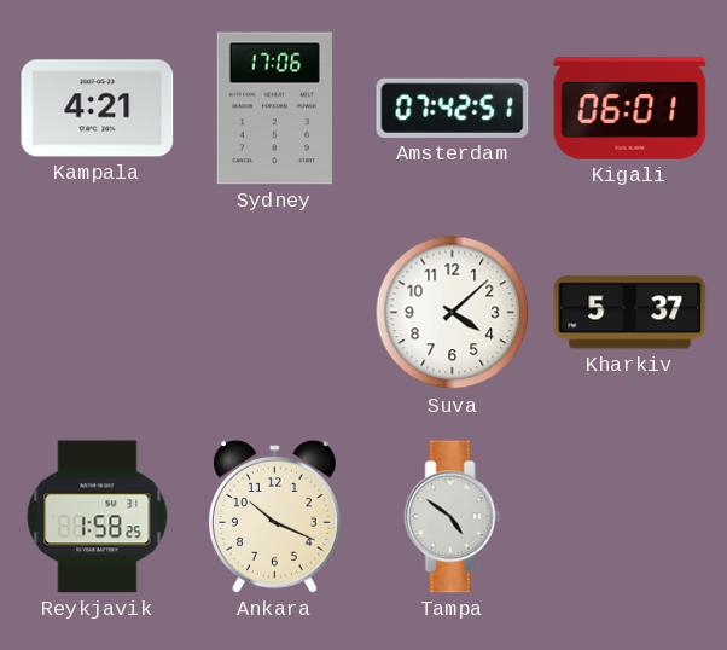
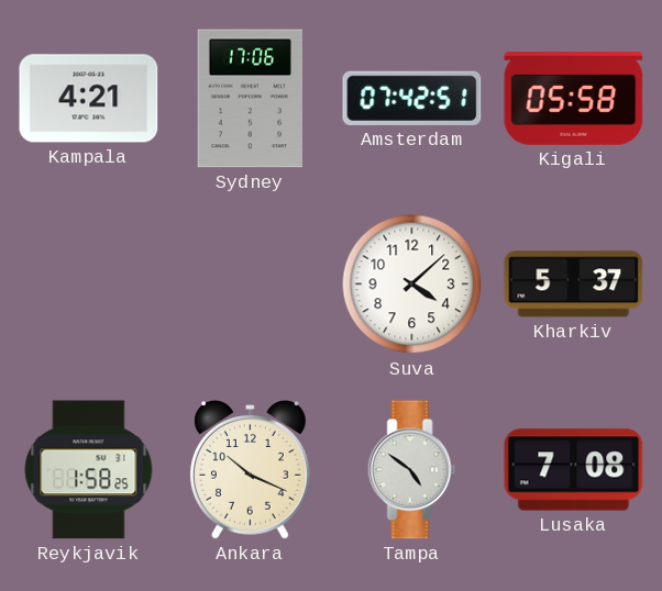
Kigali: 06:01 -> 05:58
Lusaka: none -> 7:08
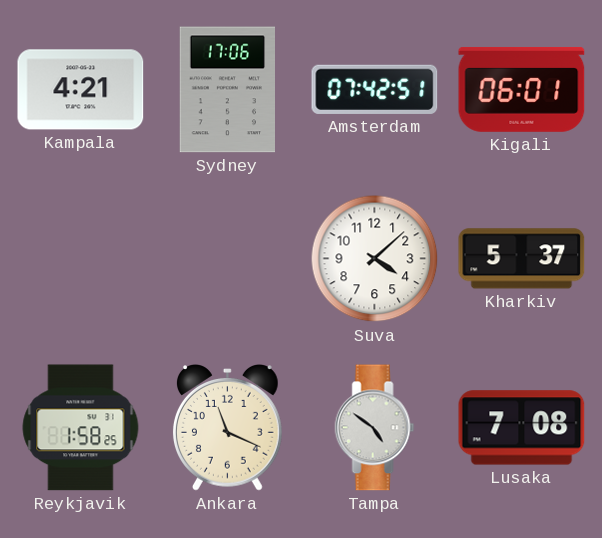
Kigali: 05:58 -> 06:01
Ankara: 10:19 -> 11:19
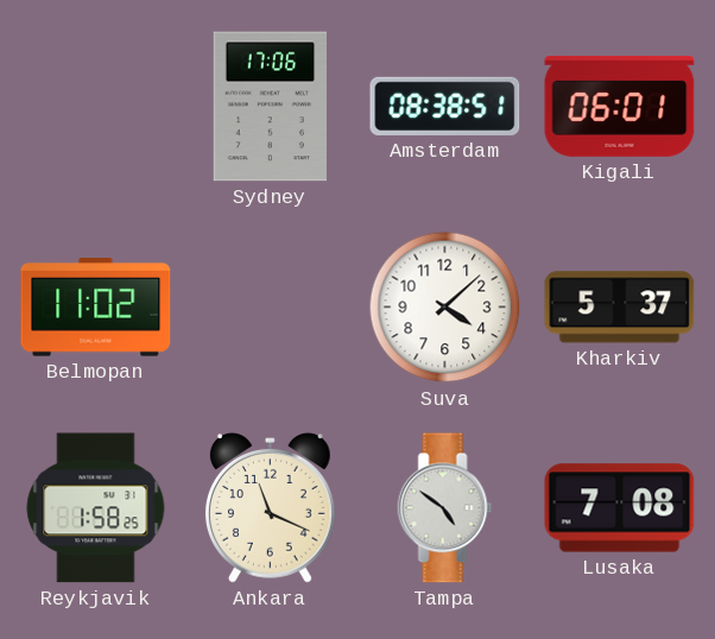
Kampala: 4:21 -> none
Amsterdam: 07:42 -> 08:38
Belmopan: none -> 11:02
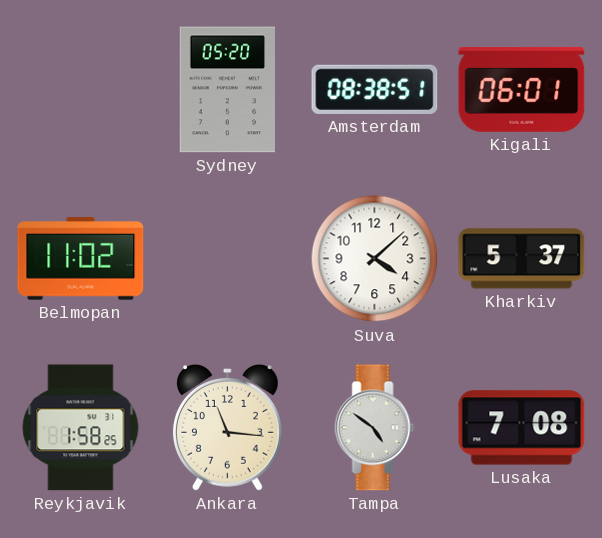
Sydney: 17:06 -> 05:20
Ankara: 11:19 -> 11:16
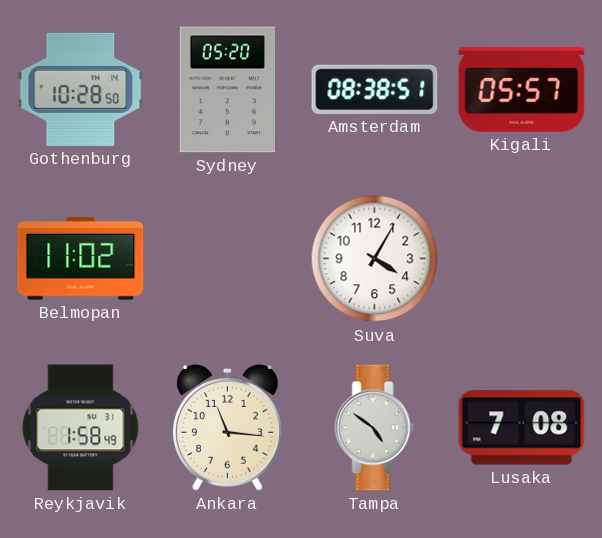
Gothenburg: none -> 10:28
Kigali: 06:01 -> 05:57
Suva: 4:08 -> 4:05
Kharkiv: 5:37 -> none
Reykjavik: 1:58:25 -> 1:58:49
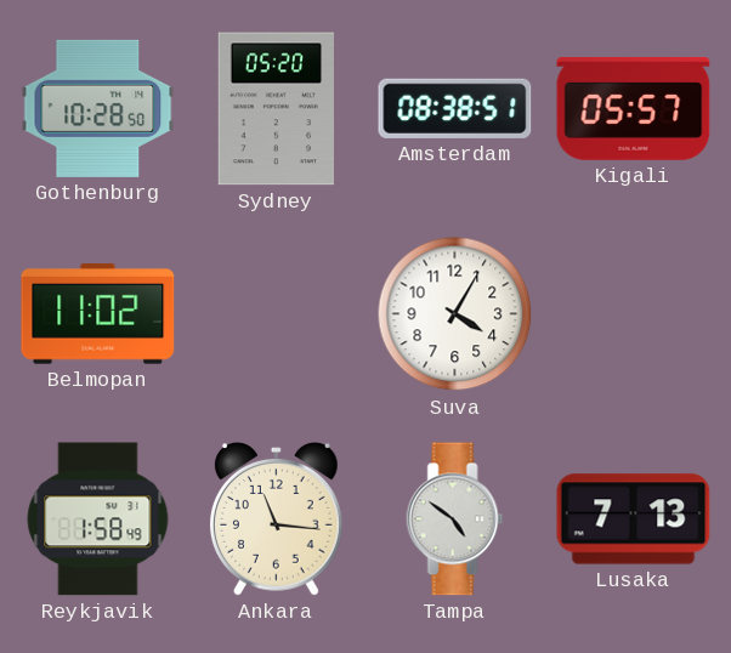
Lusaka: 7:08 -> 7:13
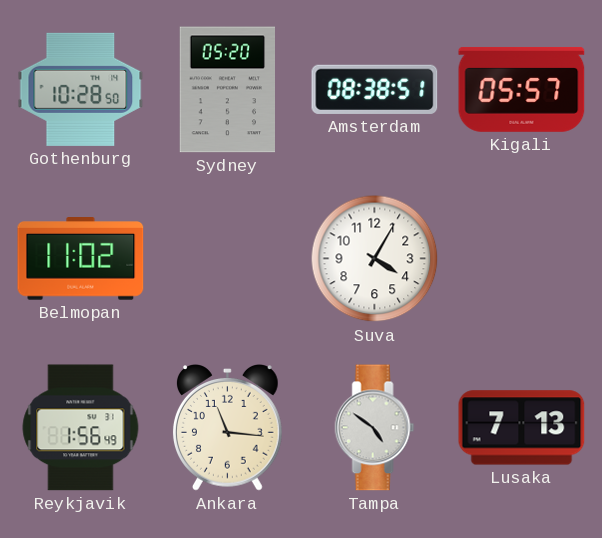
Reykjavik: 1:58 -> 1:56
